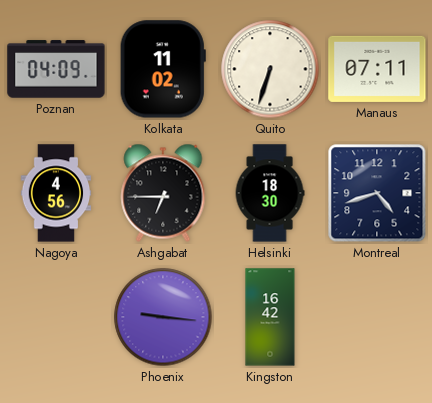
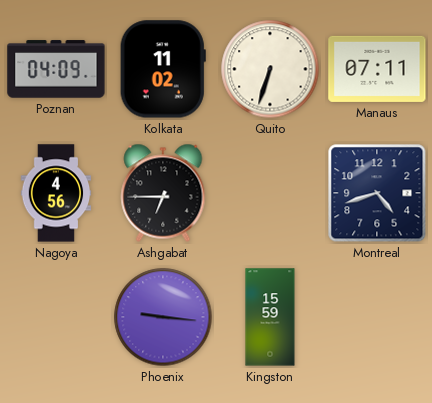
Helsinki: 18:30 -> none
Kingston: 16:42 -> 15:59
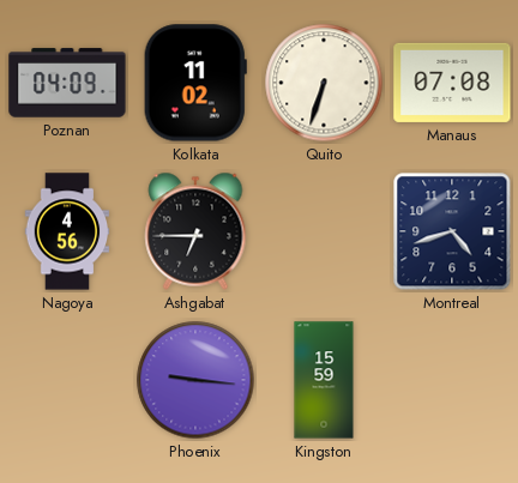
Manaus: 07:11 -> 07:08
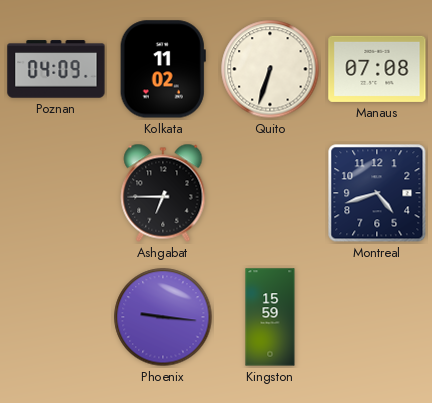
Nagoya: 4:56 -> none
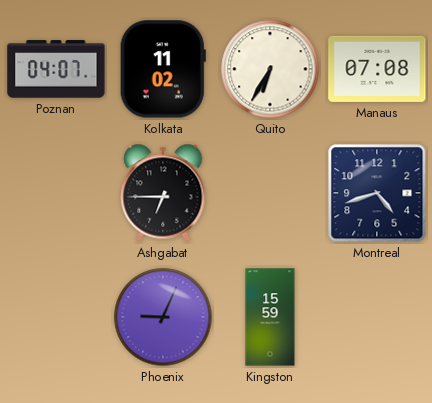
Poznan: 04:09 -> 04:07
Quito: 6:33 -> 6:35
Phoenix: 9:16 -> 9:04
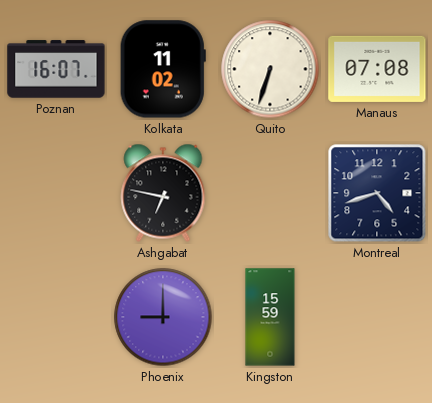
Poznan: 04:07 -> 16:07
Quito: 6:35 -> 6:33
Ashgabat: 6:45 -> 6:47
Phoenix: 9:04 -> 9:00
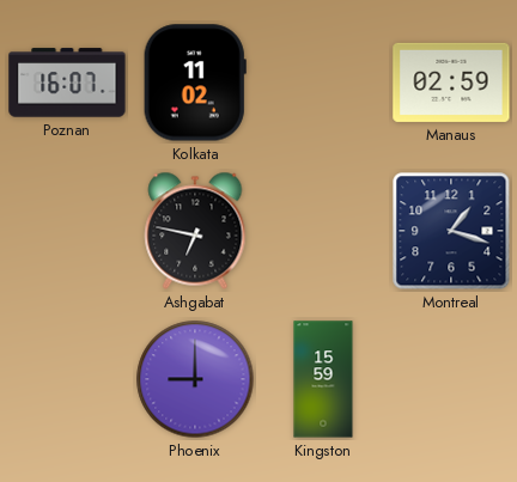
Quito: 6:33 -> none
Manaus: 07:08 -> 02:59
Montreal: 4:42 -> 1:18
